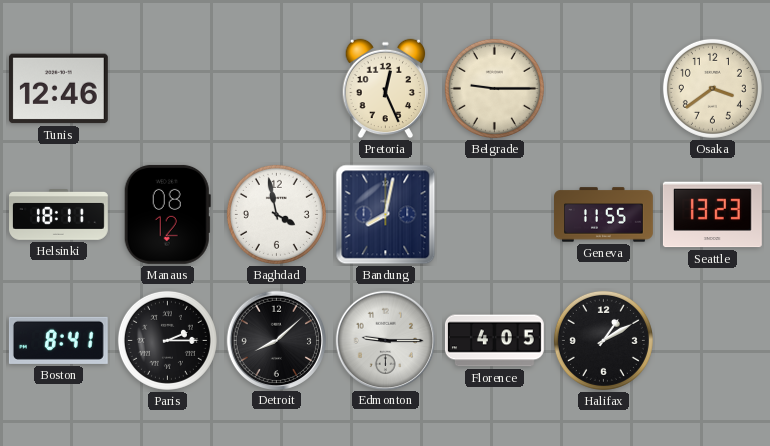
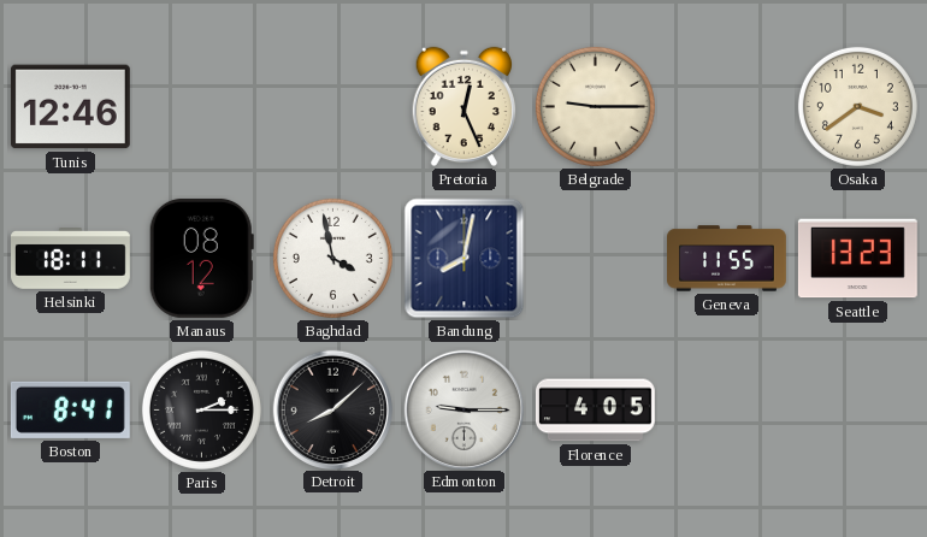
Halifax: 1:10 -> none
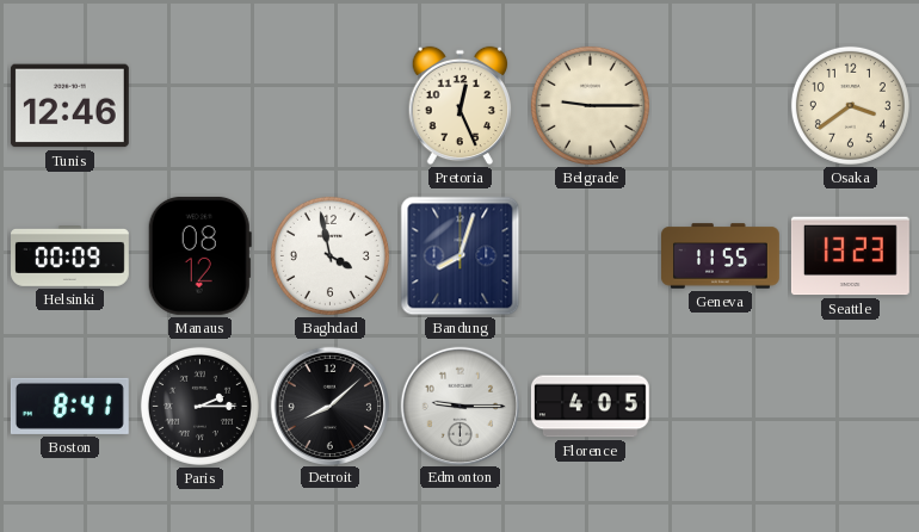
Helsinki: 18:11 -> 00:09
Bandung: 8:02 -> 8:03
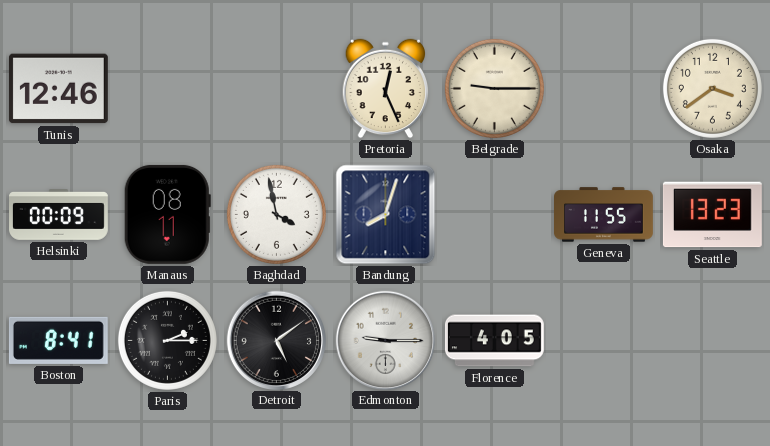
Manaus: 08:12 -> 08:11
Detroit: 8:08 -> 5:09
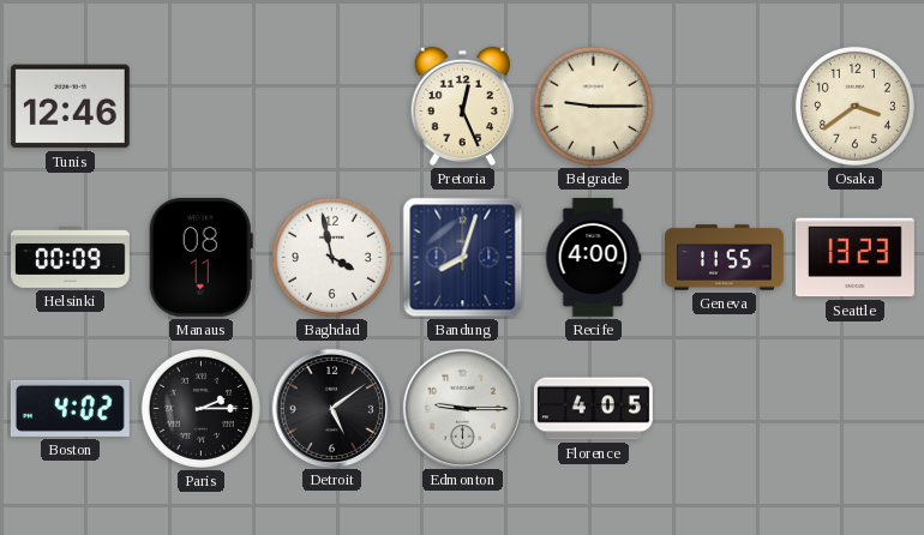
Recife: none -> 4:00
Boston: 8:41 -> 4:02
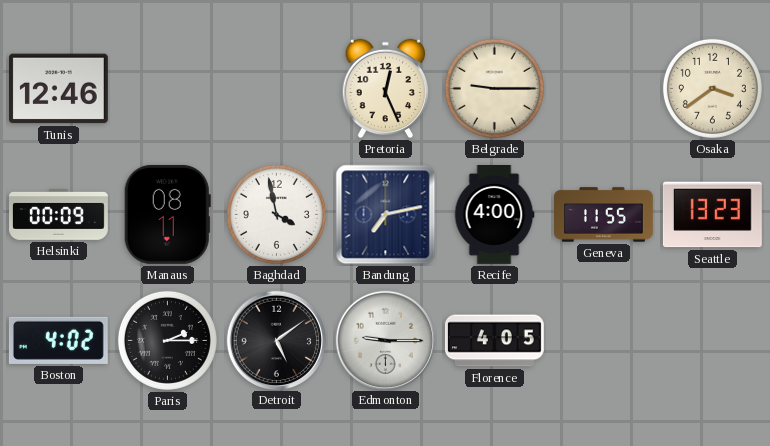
Bandung: 8:03 -> 7:13
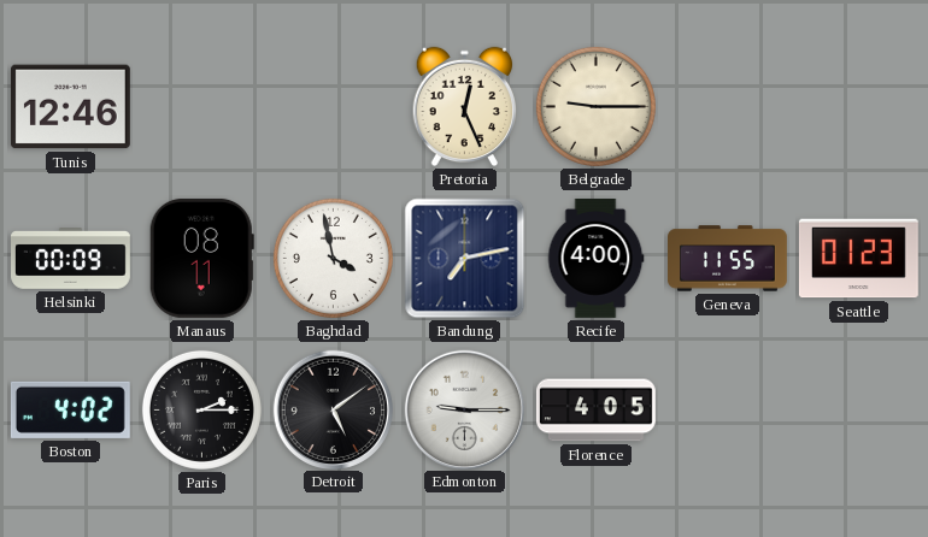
Osaka: 3:39 -> none
Seattle: 13:23 -> 01:23
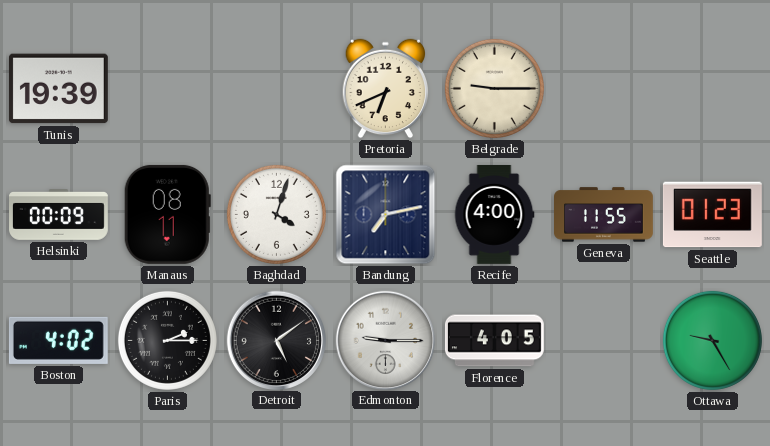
Tunis: 12:46 -> 19:39
Pretoria: 12:26 -> 6:41
Baghdad: 3:58 -> 4:03
Ottawa: none -> 9:25
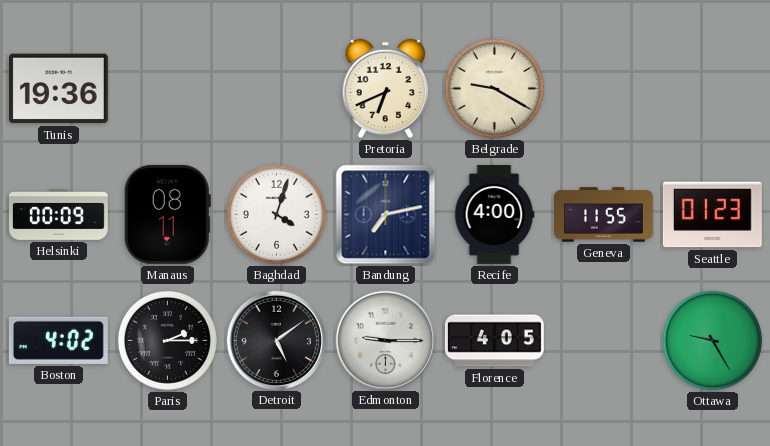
Tunis: 19:39 -> 19:36
Belgrade: 9:15 -> 9:20
